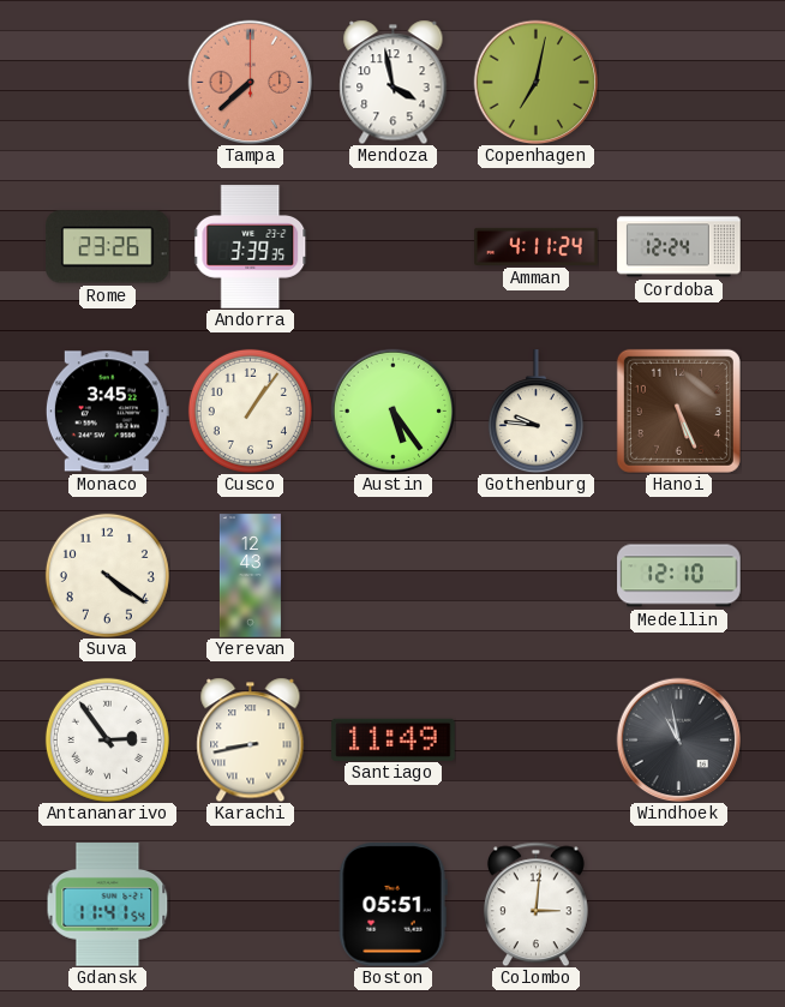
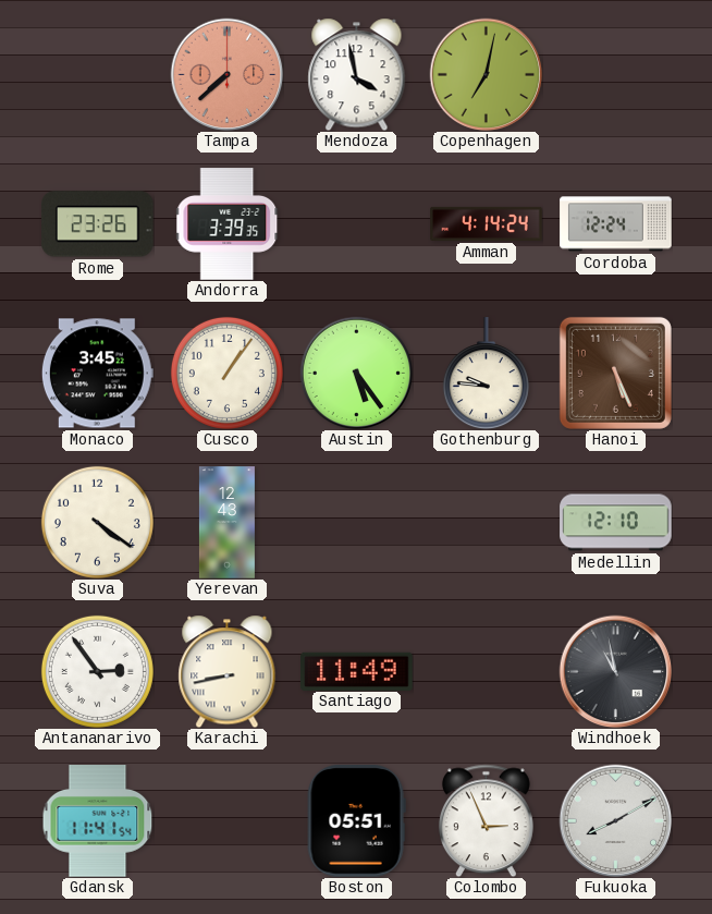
Amman: 4:11 -> 4:14
Colombo: 3:01 -> 2:56
Fukuoka: none -> 8:10
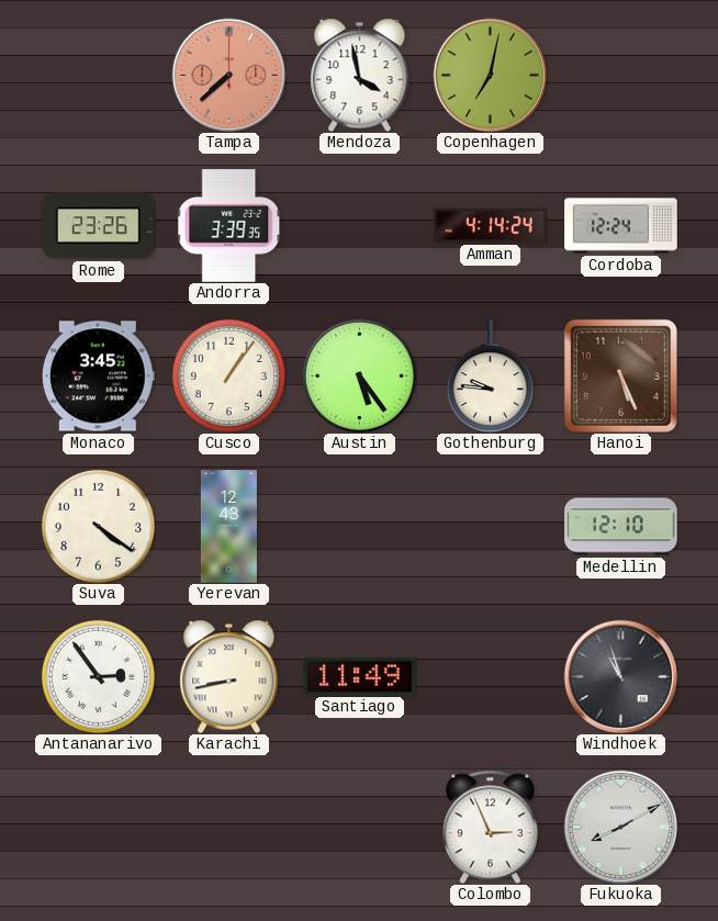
Windhoek: 10:58 -> 10:57
Gdansk: 11:41 -> none
Boston: 05:51 -> none
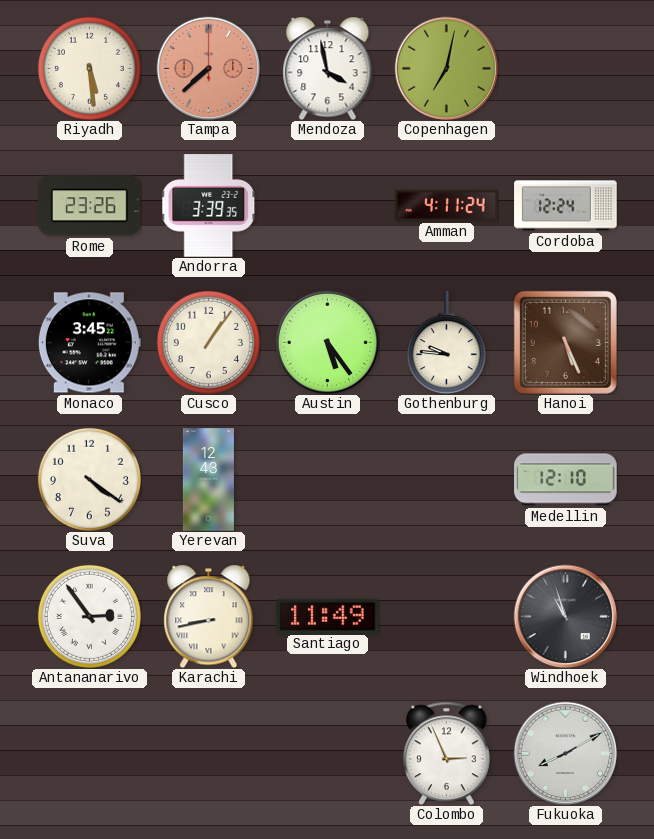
Riyadh: none -> 5:29
Amman: 4:14 -> 4:11
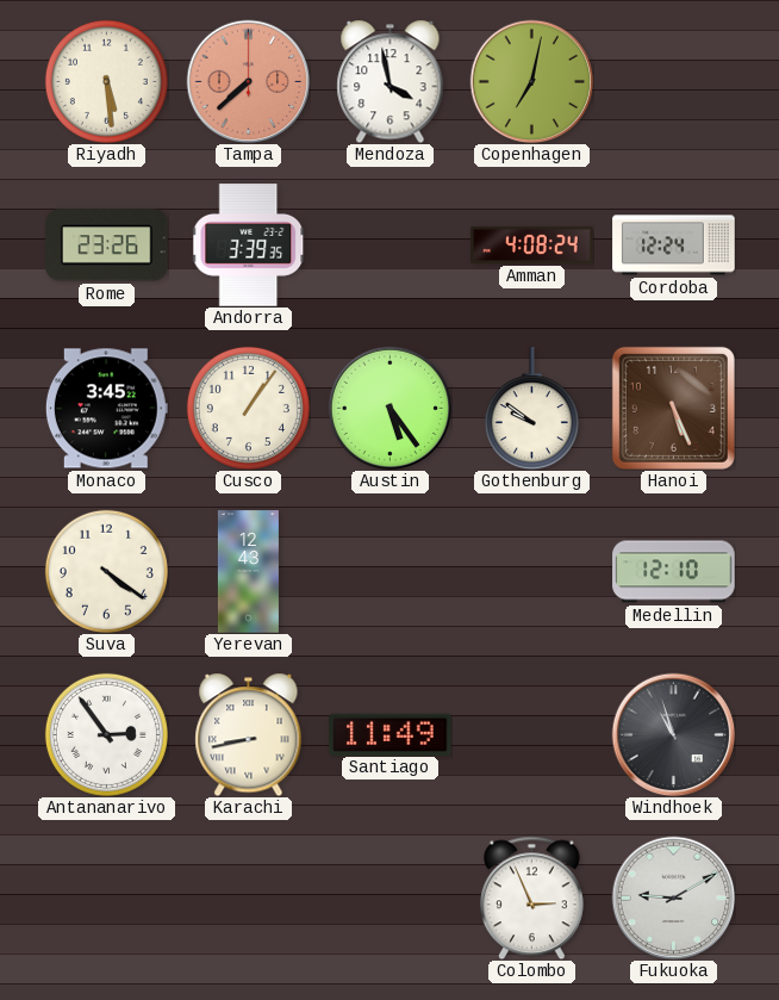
Amman: 4:11 -> 4:08
Gothenburg: 9:46 -> 9:51
Fukuoka: 8:10 -> 9:10
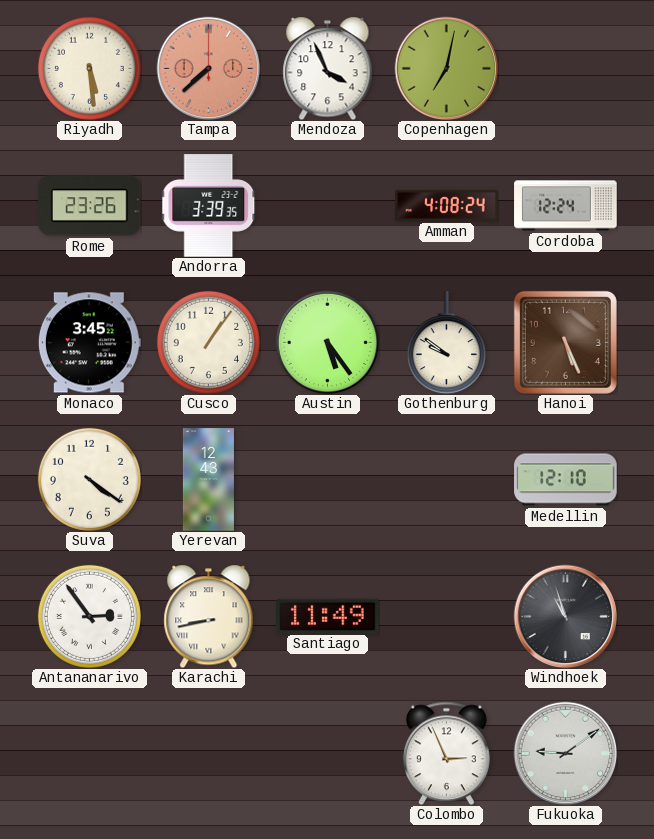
Mendoza: 3:58 -> 3:56
Fukuoka: 9:10 -> 9:09
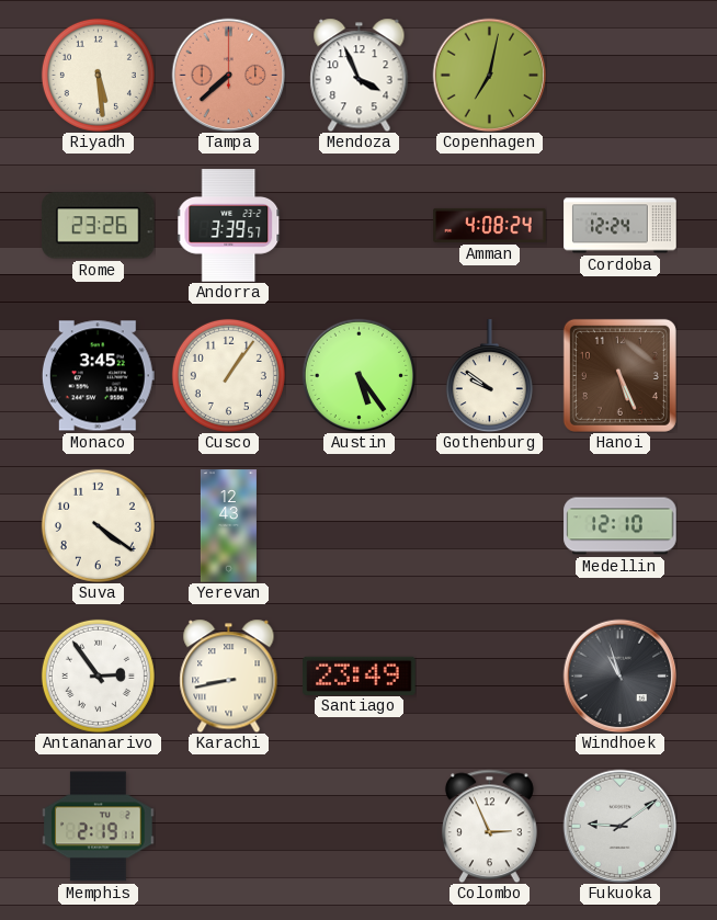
Andorra: 3:39:35 -> 3:39:57
Santiago: 11:49 -> 23:49
Memphis: none -> 2:19
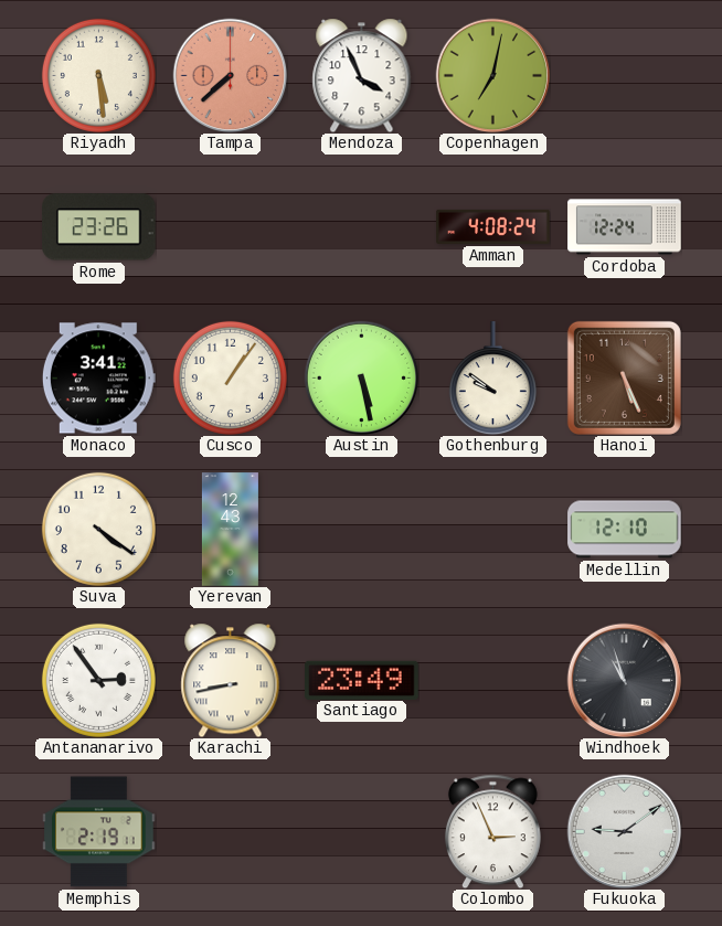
Andorra: 3:39 -> none
Monaco: 3:45 -> 3:41
Austin: 5:24 -> 5:28
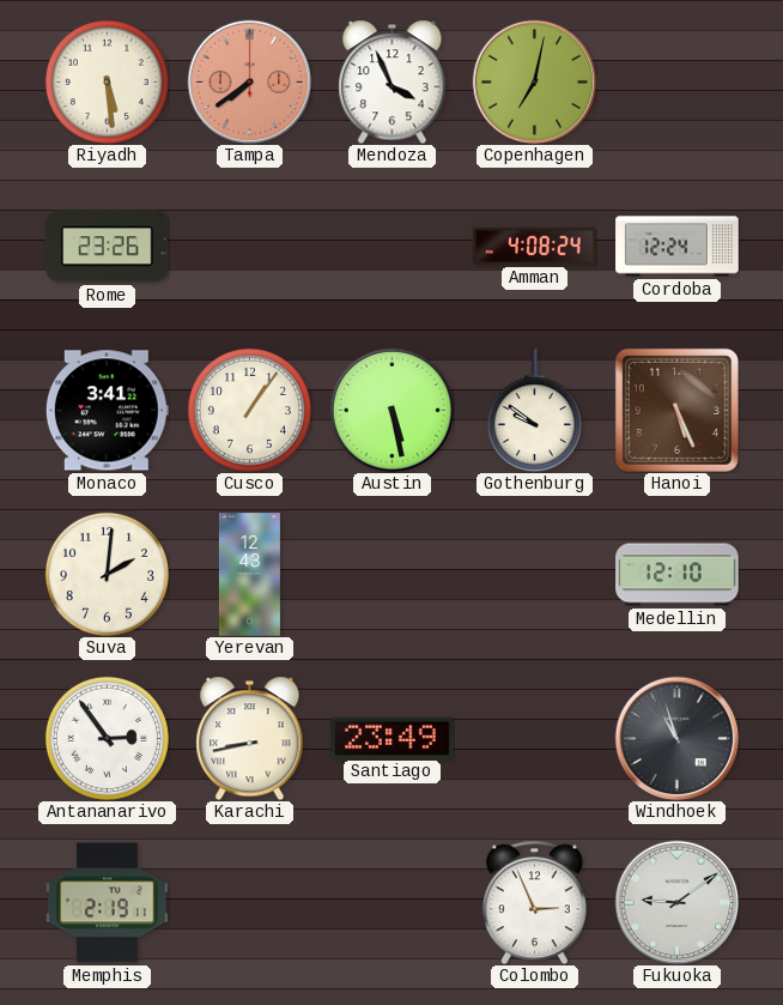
Tampa: 7:38 -> 7:39
Suva: 4:21 -> 2:01
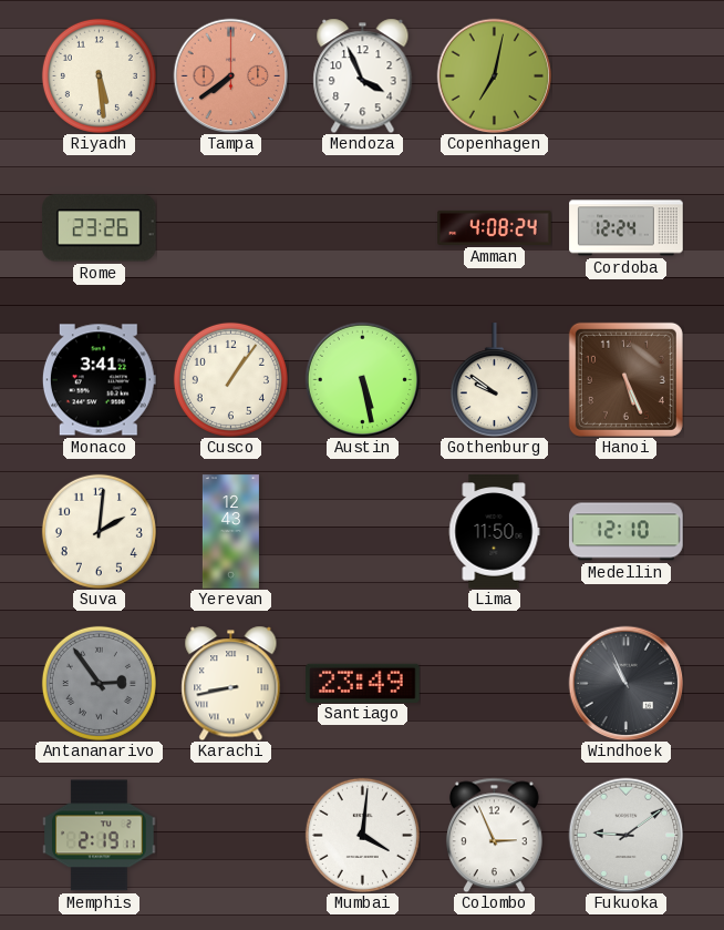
Lima: none -> 11:50
Antananarivo dial: white -> grey
Windhoek: 10:57 -> 10:56
Mumbai: none -> 4:01
